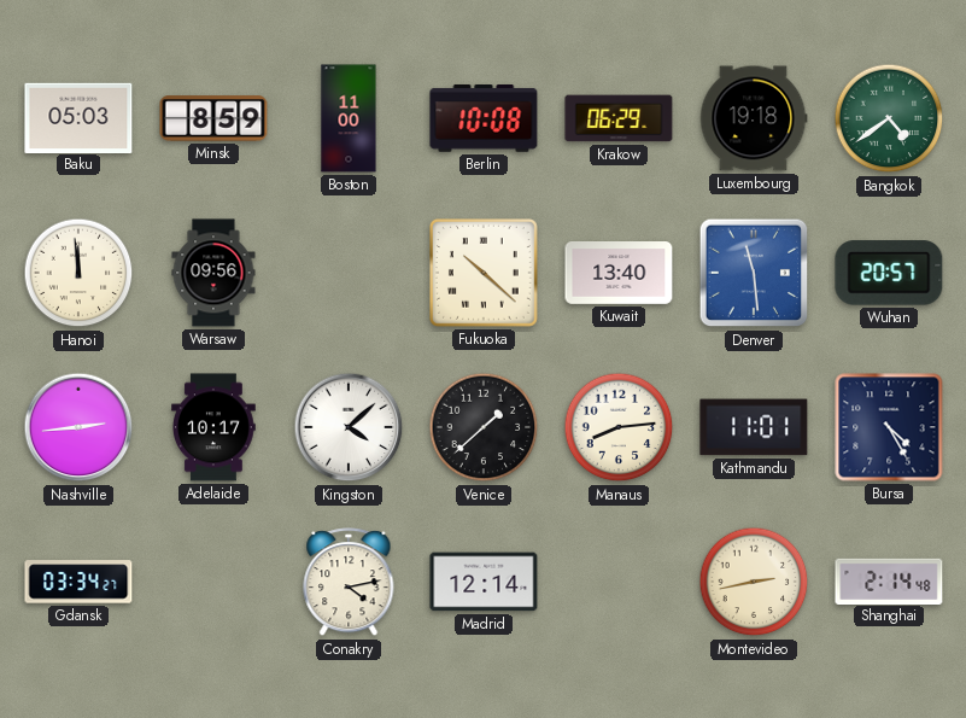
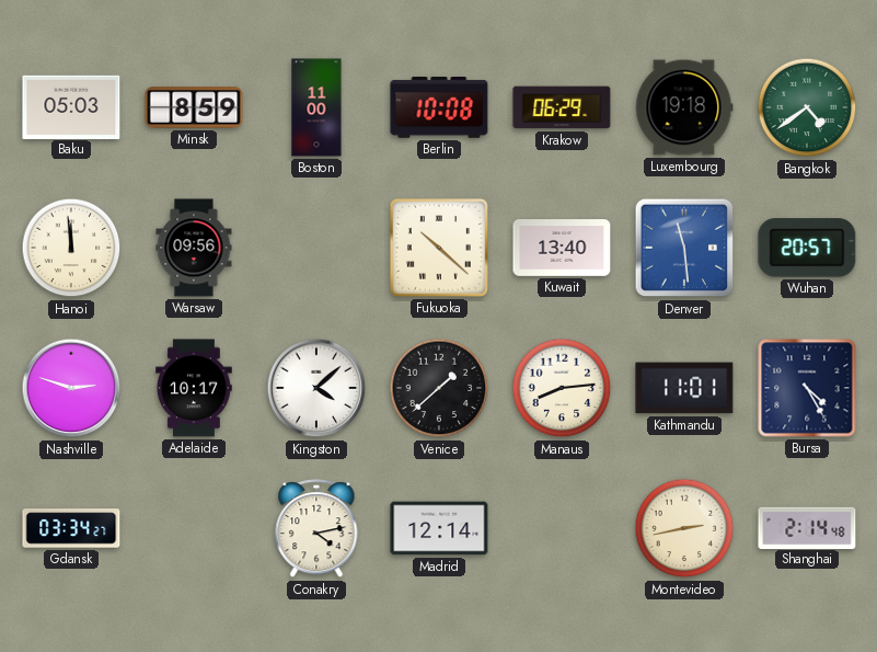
Nashville: 2:44 -> 2:48
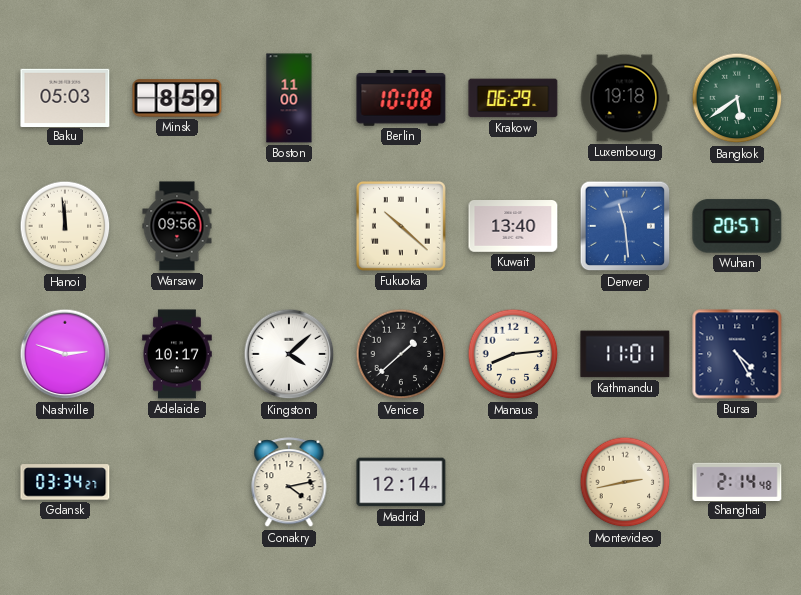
Bangkok: 4:39 -> 5:39
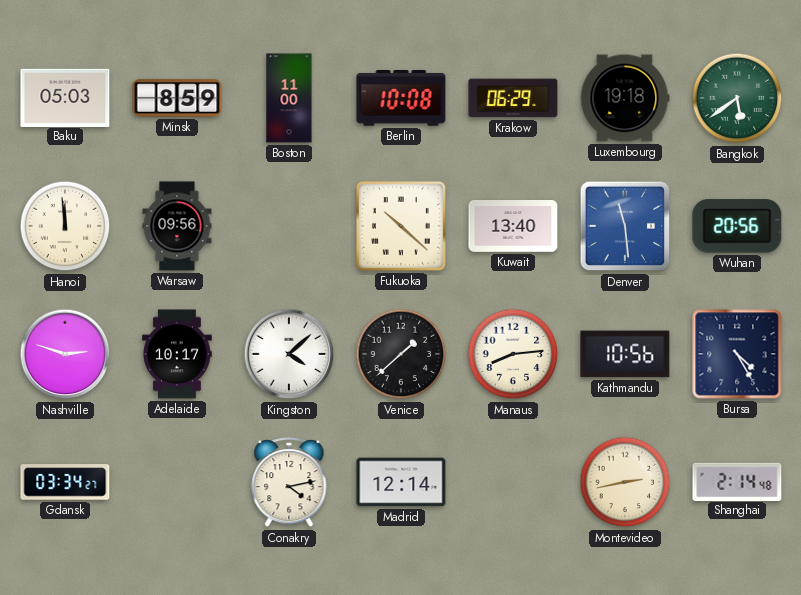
Wuhan: 20:57 -> 20:56
Kathmandu: 11:01 -> 10:56
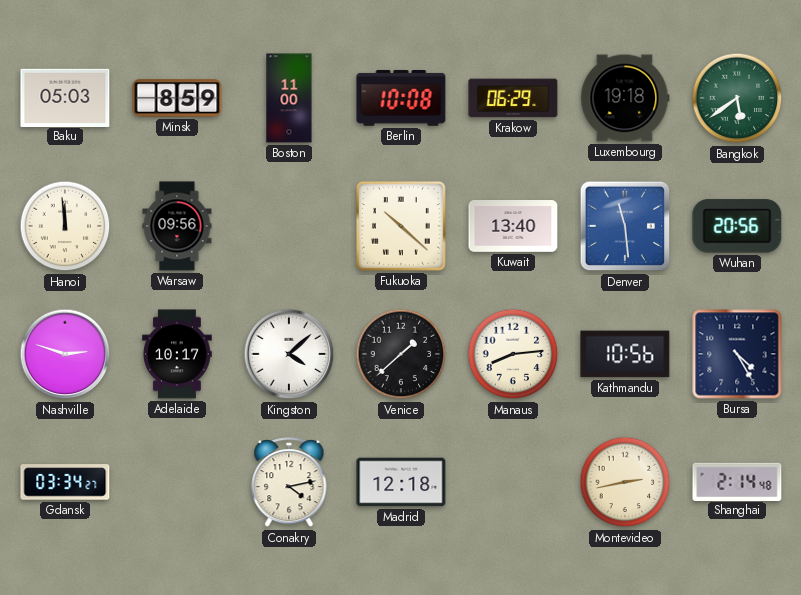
Madrid: 12:14 -> 12:18
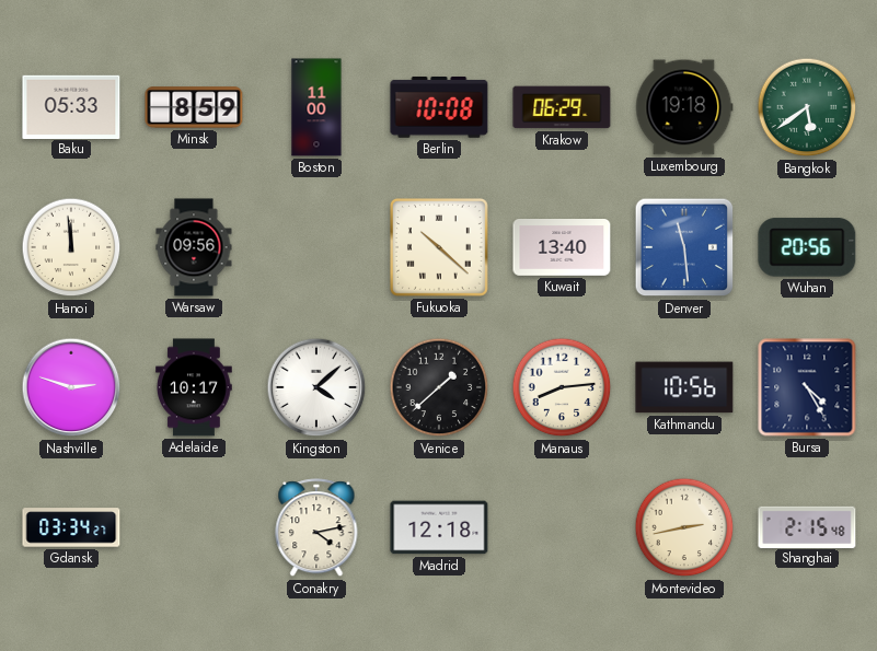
Baku: 05:03 -> 05:33
Shanghai: 2:14 -> 2:15
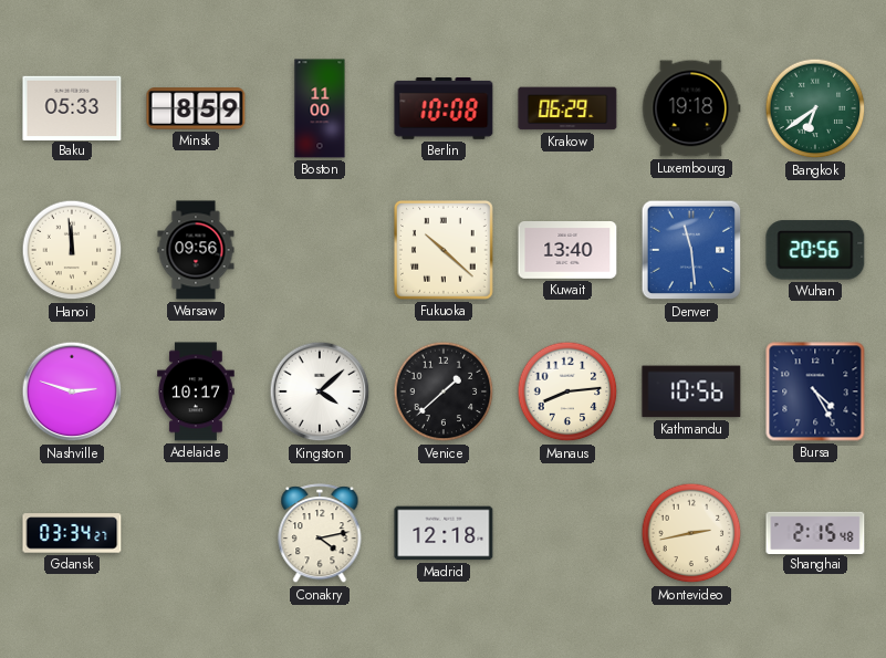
Bangkok: 5:39 -> 6:39
